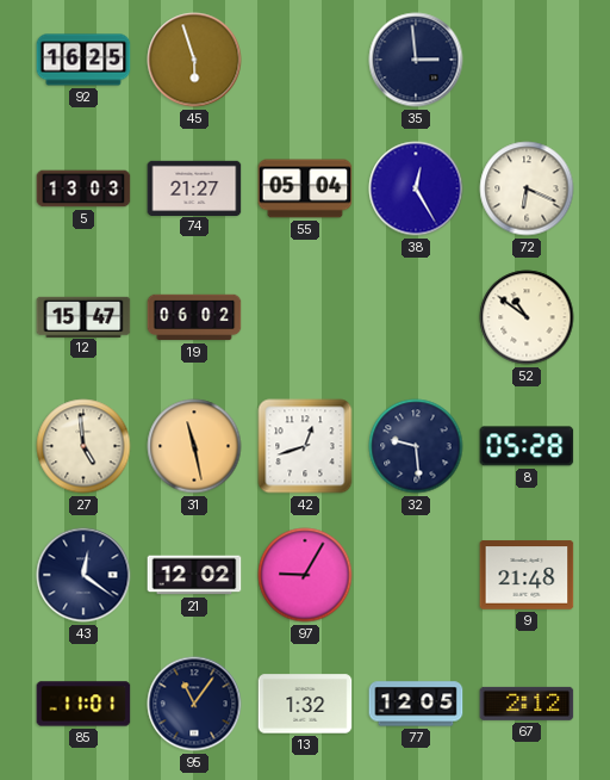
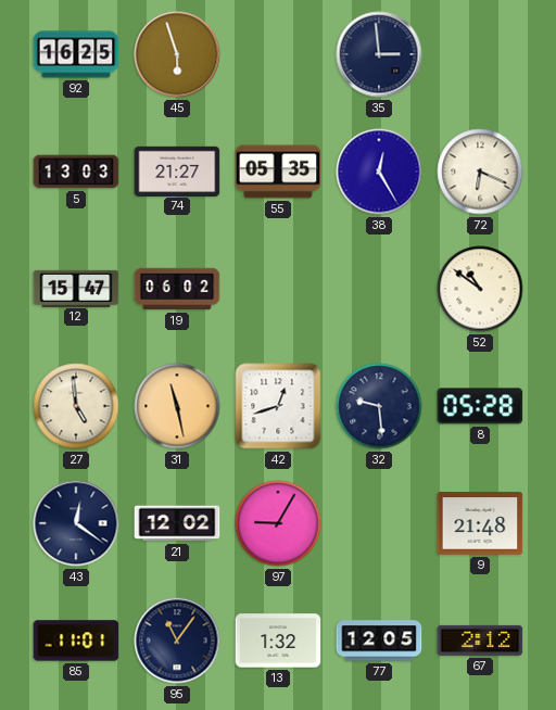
55: 05:04 -> 05:35
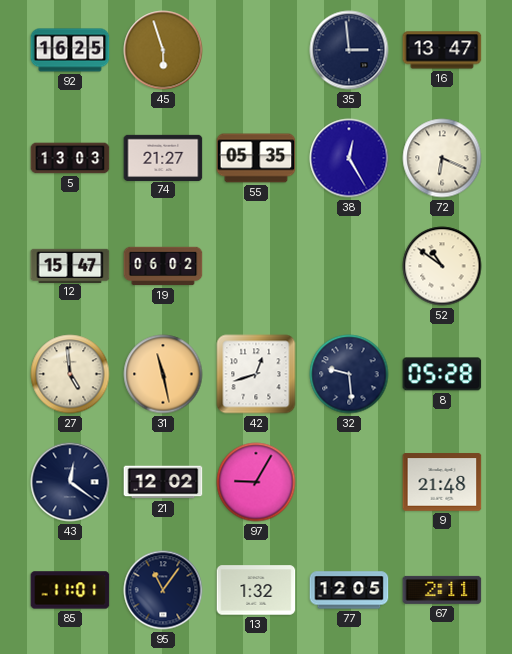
16: none -> 13:47
67: 2:12 -> 2:11
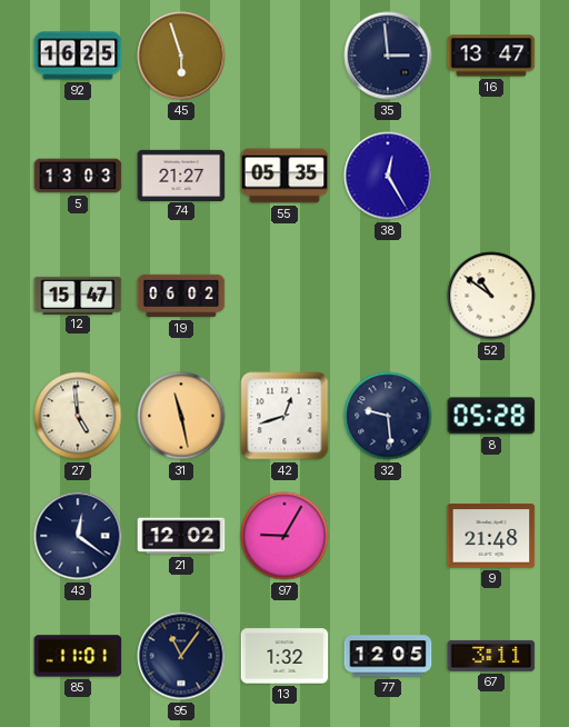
72: 6:19 -> none
67: 2:11 -> 3:11
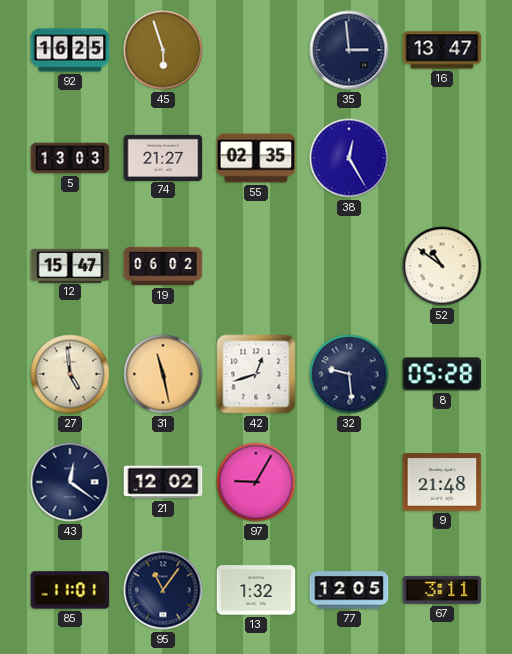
55: 05:35 -> 02:35
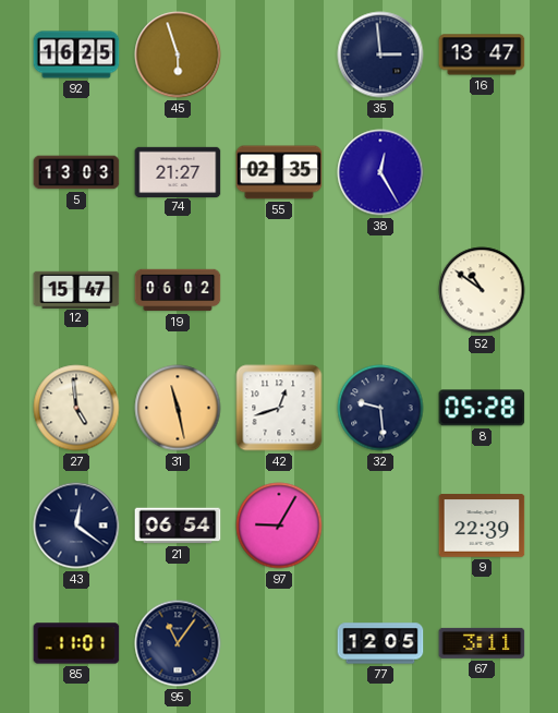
21: 12:02 -> 06:54
9: 21:48 -> 22:39
13: 1:32 -> none
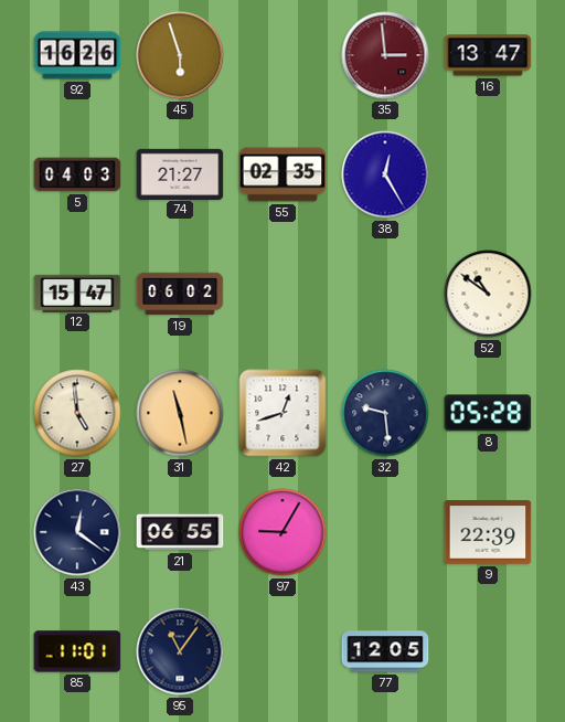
92: 16:25 -> 16:26
35 dial: navy -> burgundy
5: 13:03 -> 04:03
21: 06:54 -> 06:55
67: 3:11 -> none
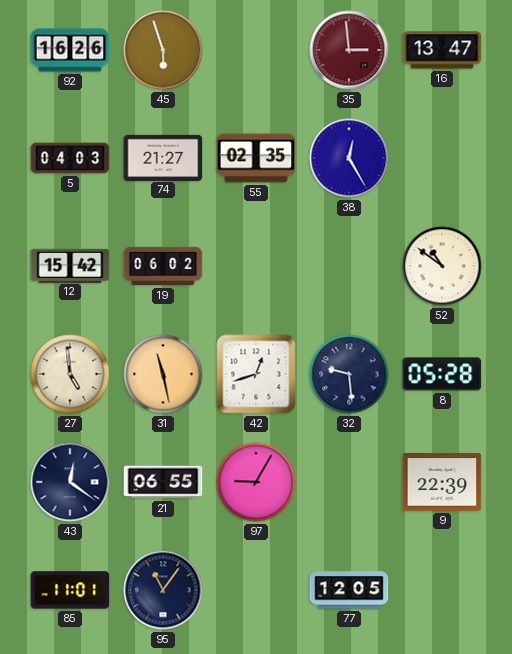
12: 15:47 -> 15:42
